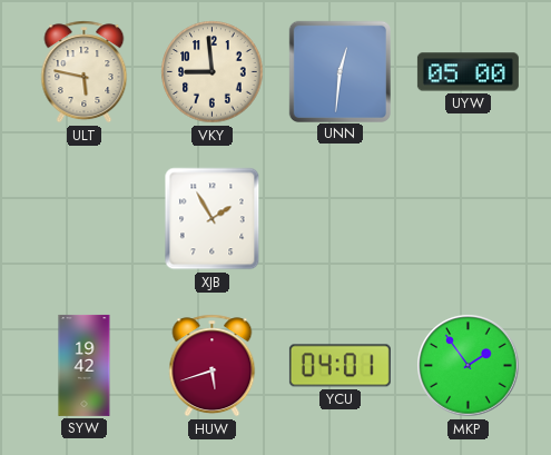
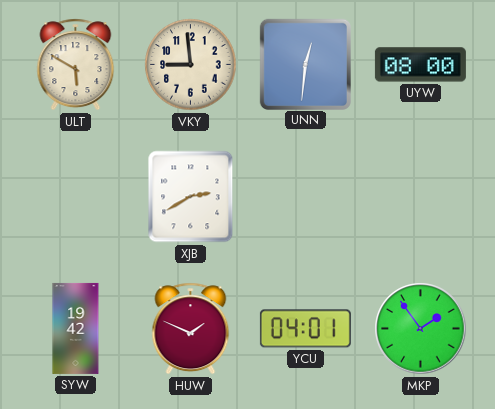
ULT: 5:47 -> 5:50
UYW: 05:00 -> 08:00
XJB: 1:55 -> 2:40
HUW: 5:42 -> 1:49
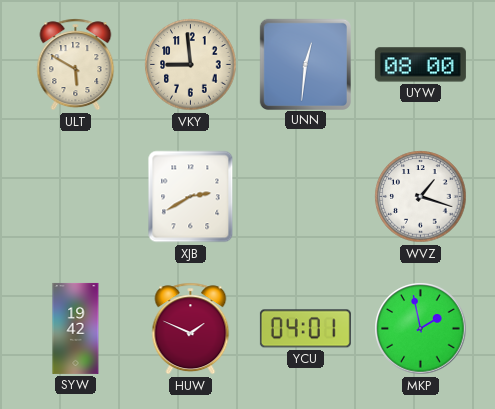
WVZ: none -> 1:18
MKP: 1:54 -> 1:58
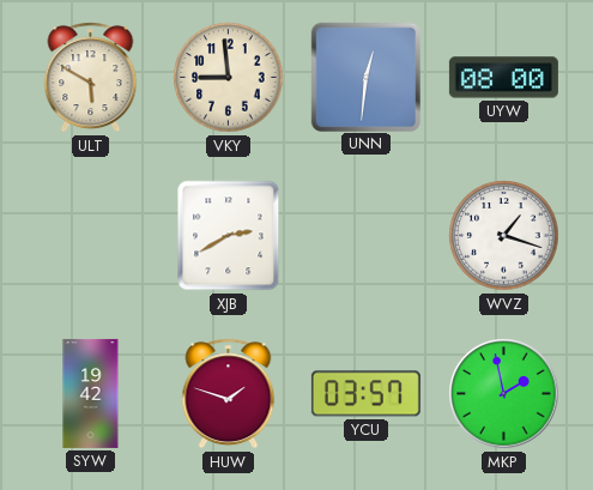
HUW: 1:49 -> 1:48
YCU: 04:01 -> 03:57
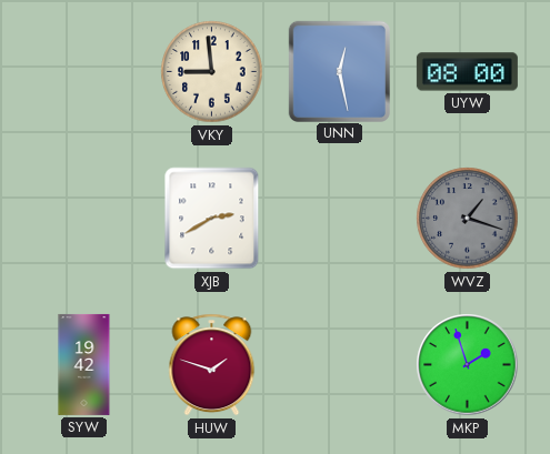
ULT: 5:50 -> none
UNN: 12:31 -> 12:28
WVZ dial: white -> grey
YCU: 03:57 -> none
MKP: 1:58 -> 1:57
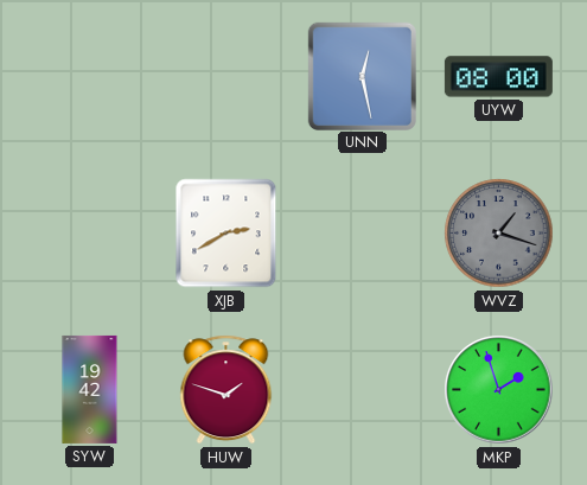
VKY: 8:59 -> none
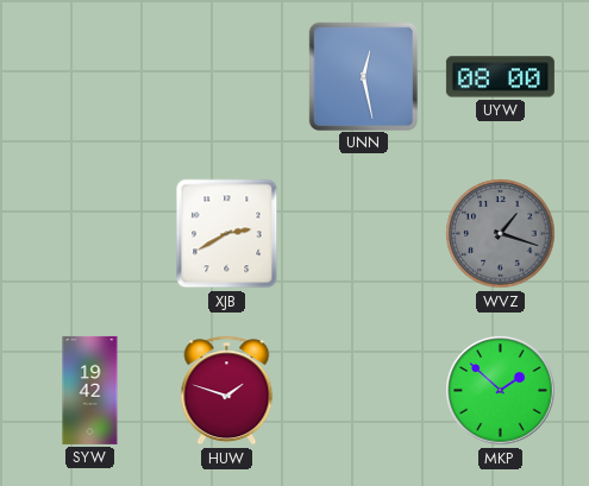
MKP: 1:57 -> 1:52
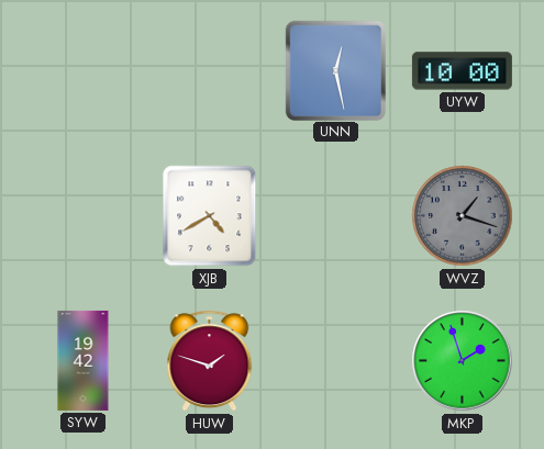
UYW: 08:00 -> 10:00
XJB: 2:40 -> 4:40
MKP: 1:52 -> 1:57
